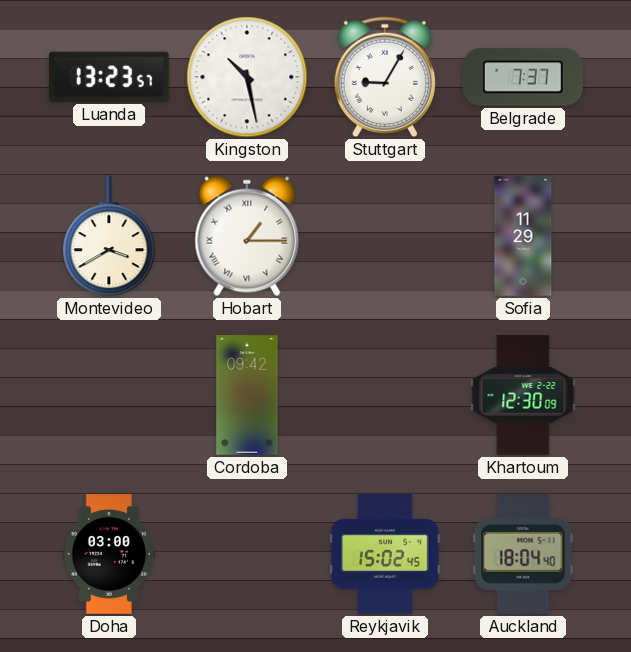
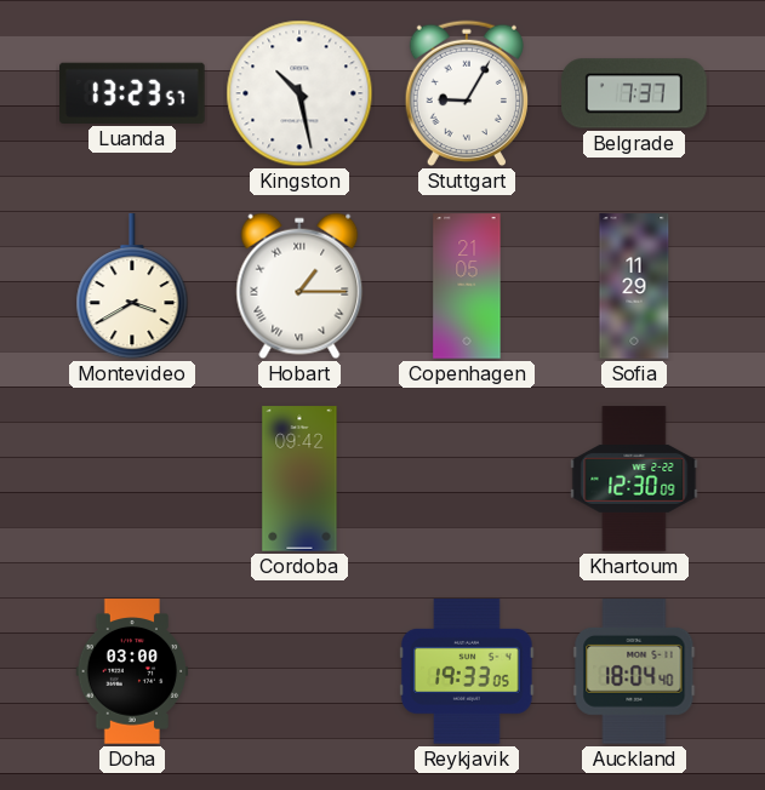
Copenhagen: none -> 21:05
Reykjavik: 15:02 -> 19:33
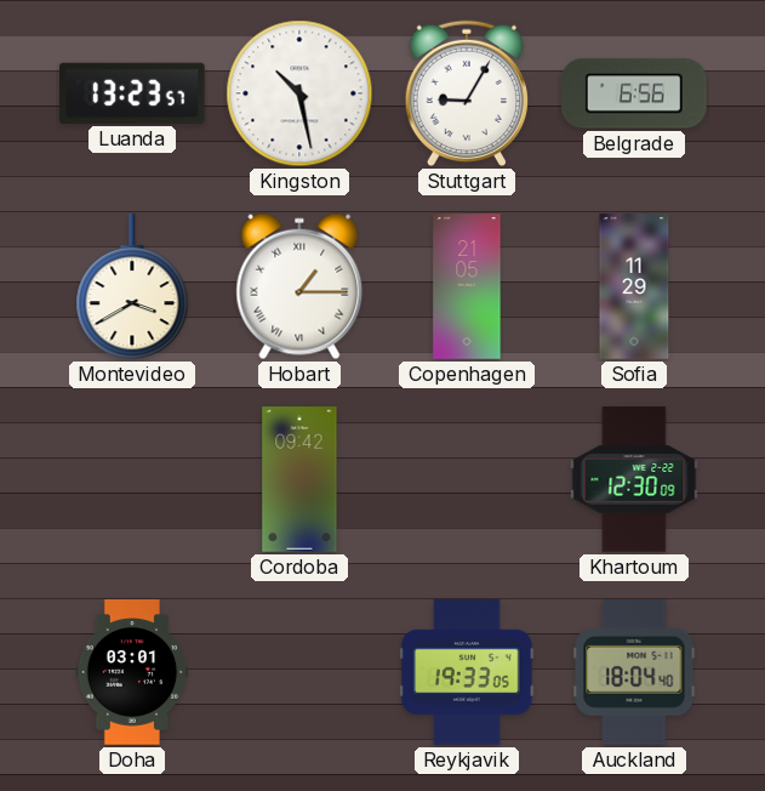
Belgrade: 7:37 -> 6:56
Doha: 03:00 -> 03:01
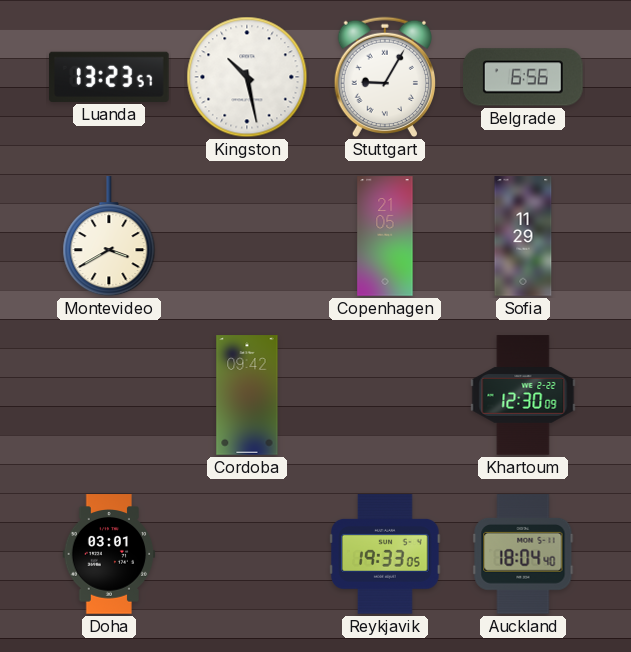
Hobart: 1:15 -> none
